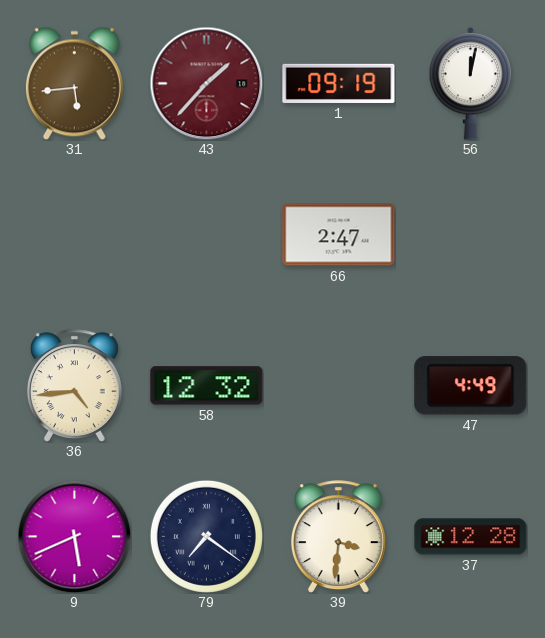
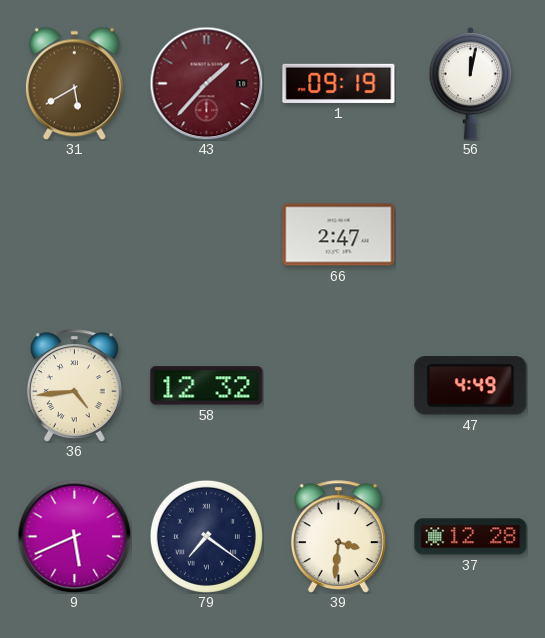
31: 5:44 -> 5:40
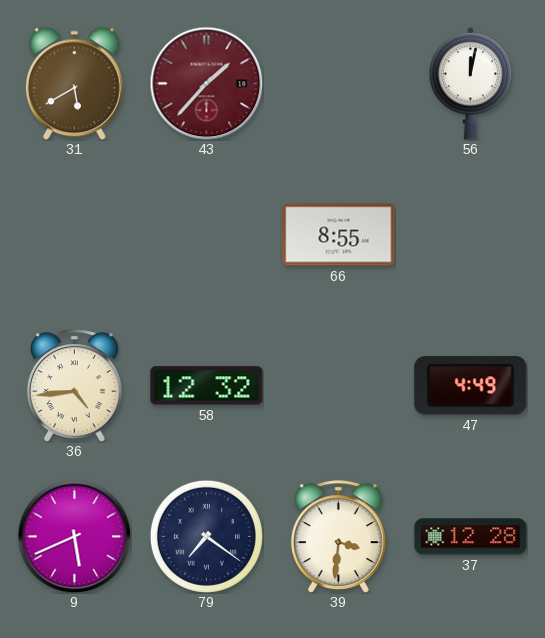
1: 09:19 -> none
66: 2:47 -> 8:55
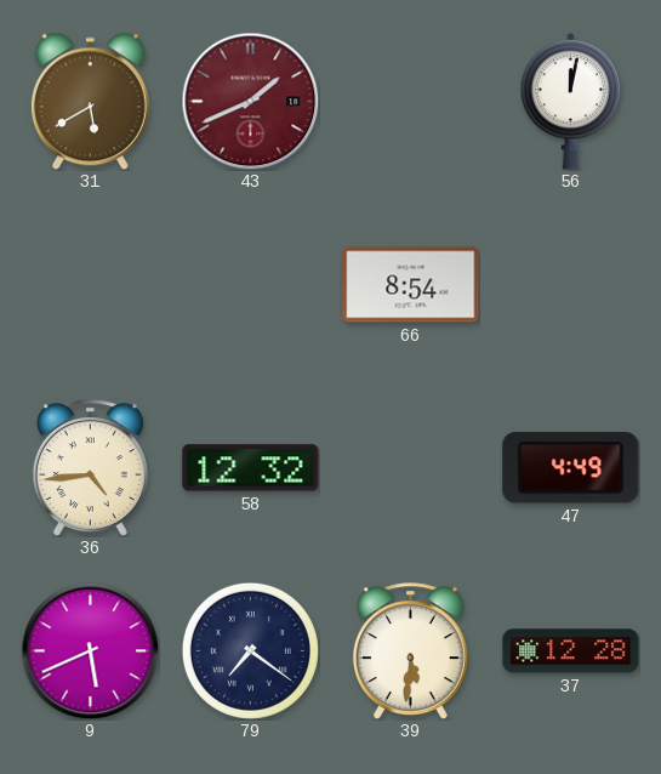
43: 1:37 -> 1:41
66: 8:55 -> 8:54
39: 3:31 -> 5:31
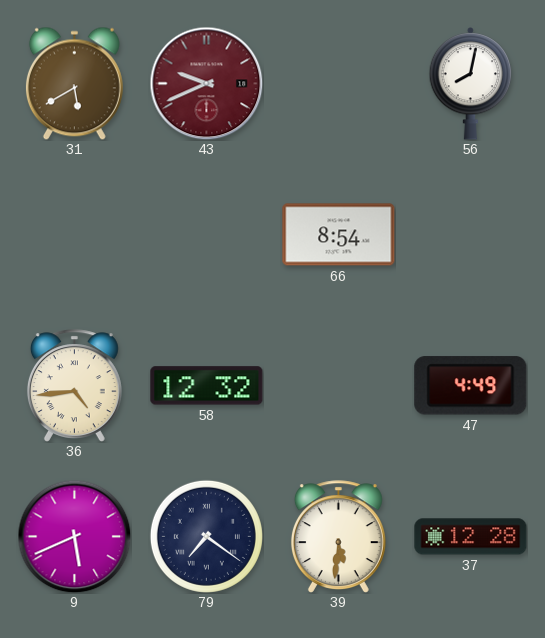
43: 1:41 -> 9:41
56: 12:02 -> 8:02
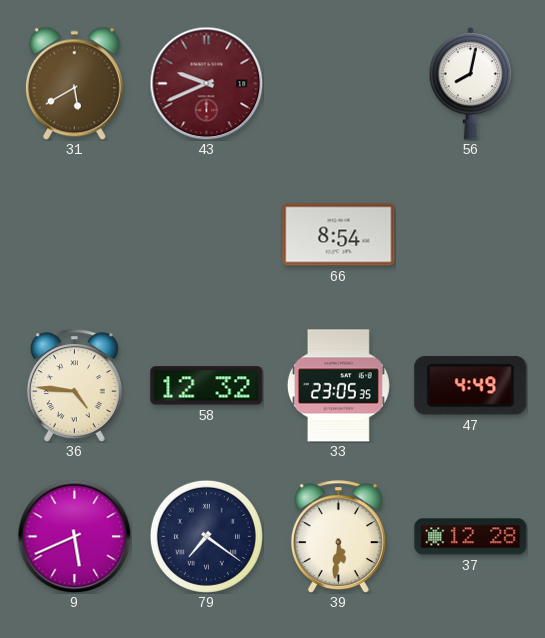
36: 4:44 -> 4:46
33: none -> 23:05
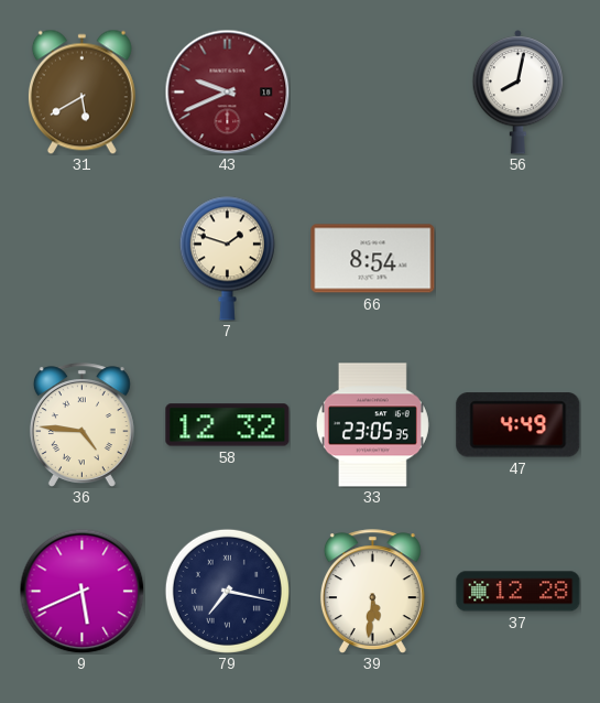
7: none -> 1:48
79: 7:21 -> 7:17
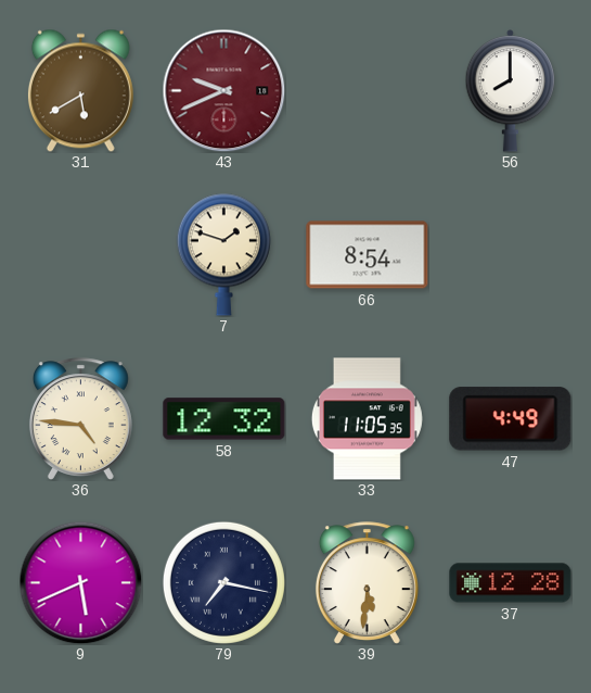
56: 8:02 -> 8:00
33: 23:05 -> 11:05
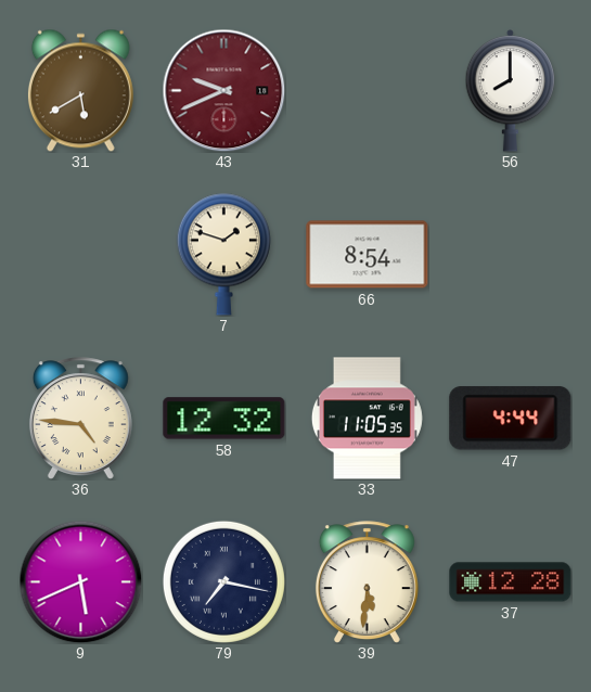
47: 4:49 -> 4:44
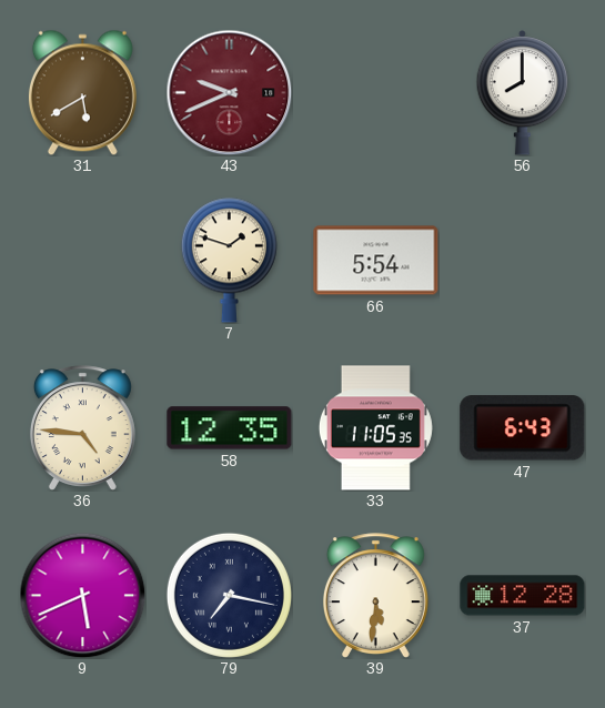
66: 8:54 -> 5:54
58: 12:32 -> 12:35
47: 4:44 -> 6:43
